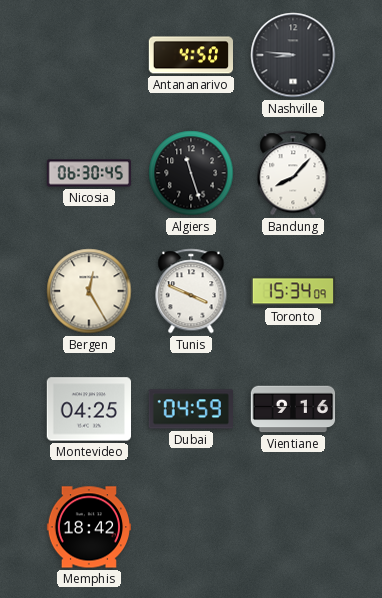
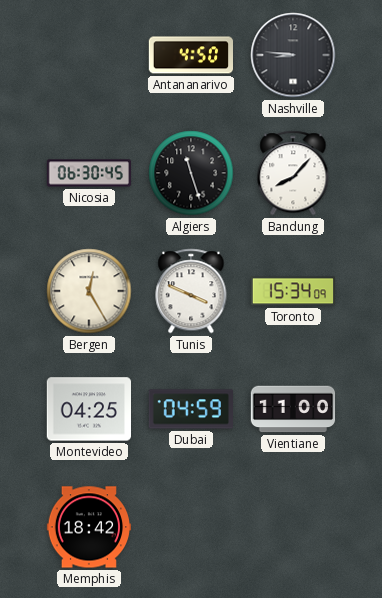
Vientiane: 9:16 -> 11:00
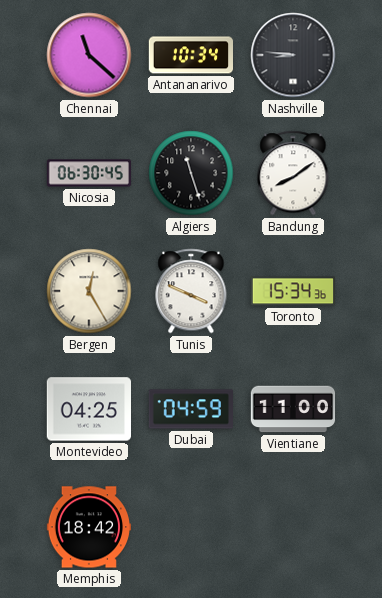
Chennai: none -> 11:22
Antananarivo: 4:50 -> 10:34
Bandung: 8:07 -> 8:09
Toronto: 15:34:09 -> 15:34:36
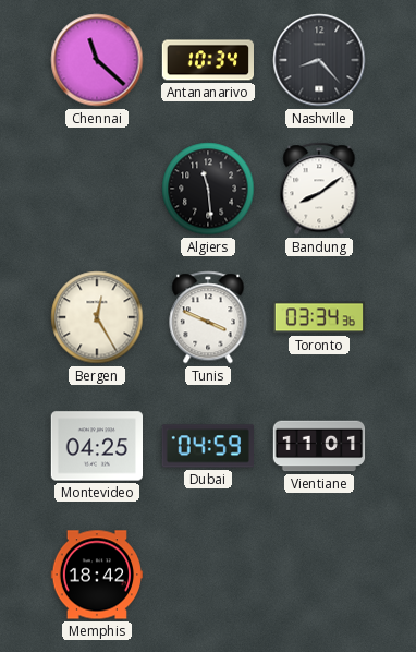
Nashville: 8:46 -> 8:23
Nicosia: 06:30 -> none
Algiers: 11:27 -> 11:29
Toronto: 15:34 -> 03:34
Vientiane: 11:00 -> 11:01
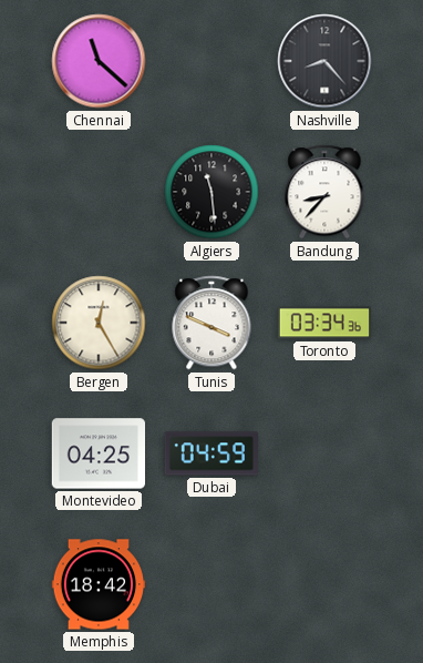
Antananarivo: 10:34 -> none
Bandung: 8:09 -> 8:37
Vientiane: 11:01 -> none
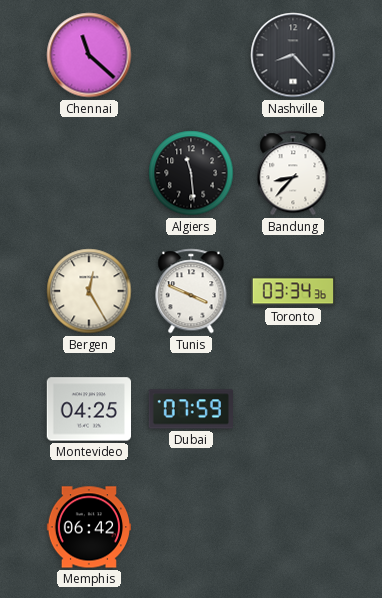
Dubai: 04:59 -> 07:59
Memphis: 18:42 -> 06:42
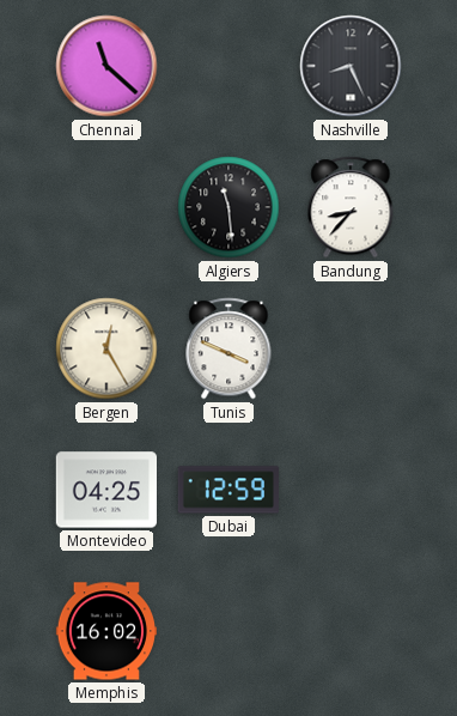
Nashville: 8:23 -> 8:26
Toronto: 03:34 -> none
Dubai: 07:59 -> 12:59
Memphis: 06:42 -> 16:02
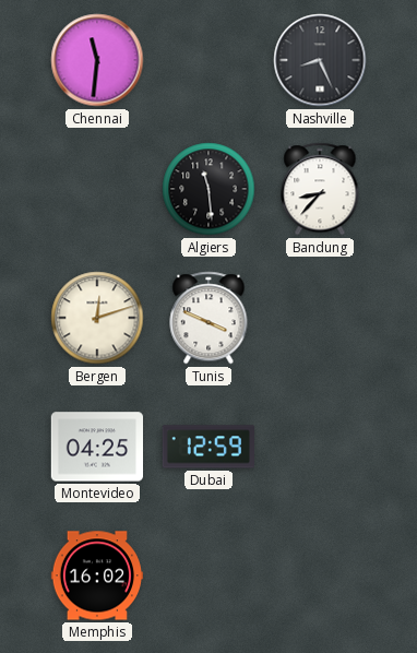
Chennai: 11:22 -> 11:31
Bergen: 12:25 -> 12:12
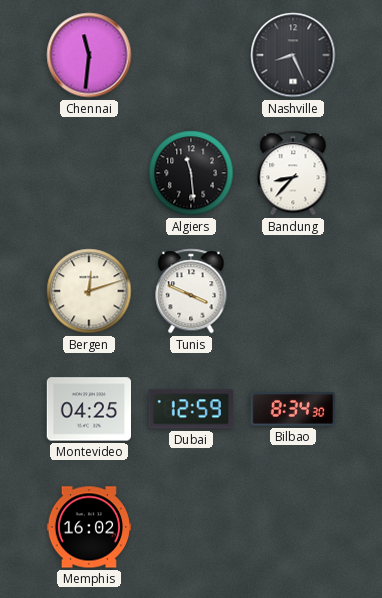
Bilbao: none -> 8:34
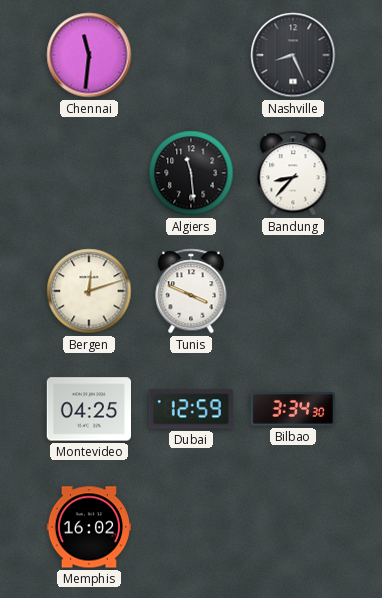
Bilbao: 8:34 -> 3:34
